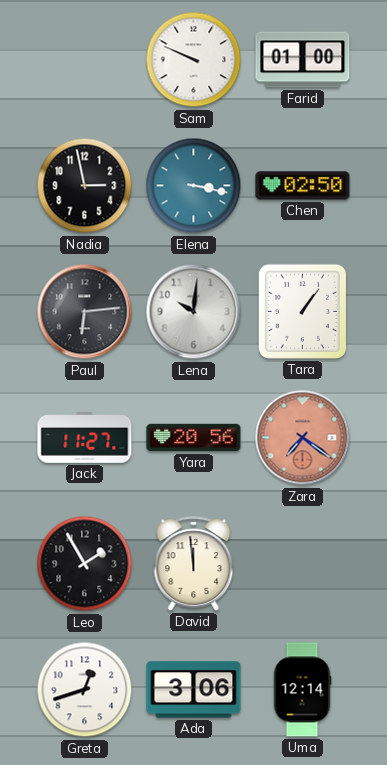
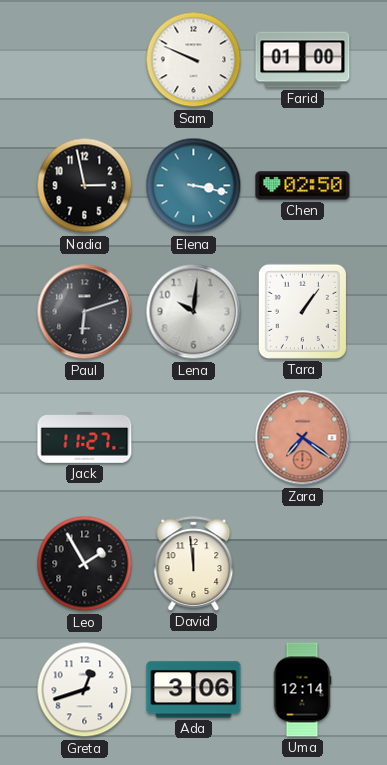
Paul: 6:14 -> 6:12
Yara: 20:56 -> none
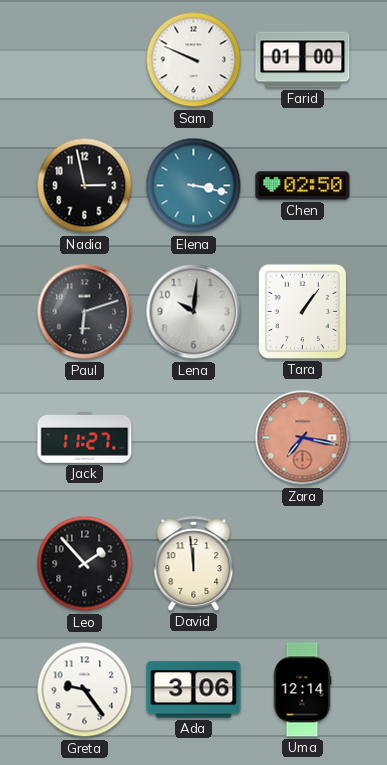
Zara: 7:21 -> 7:17
Leo: 1:55 -> 1:53
Greta: 12:42 -> 9:24
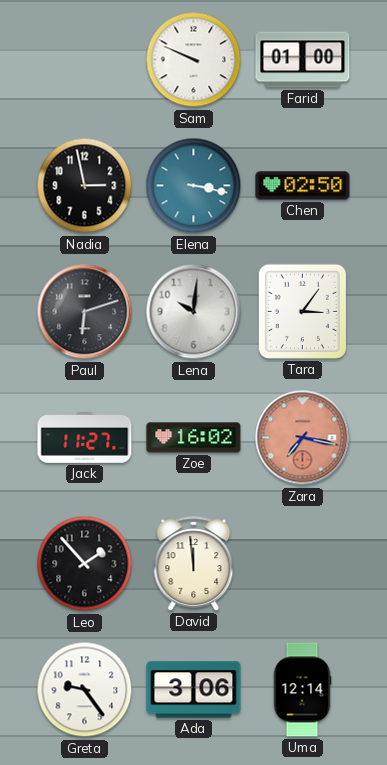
Tara: 1:06 -> 3:06
Zoe: none -> 16:02
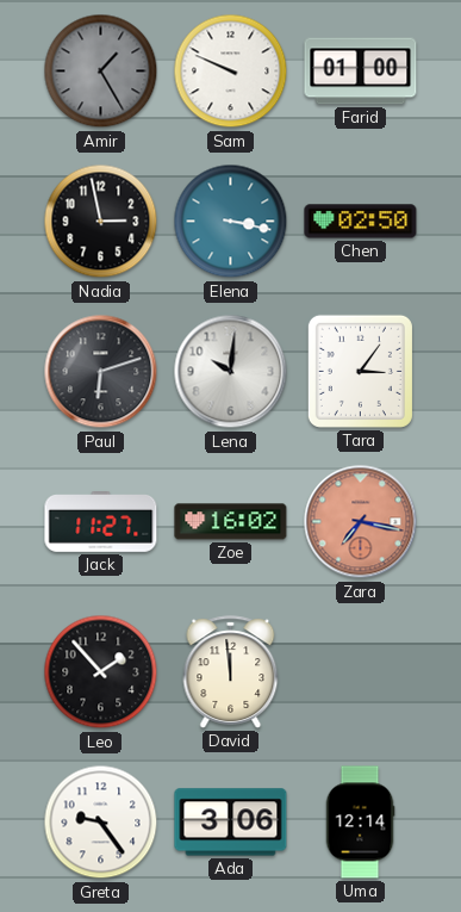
Amir: none -> 1:25
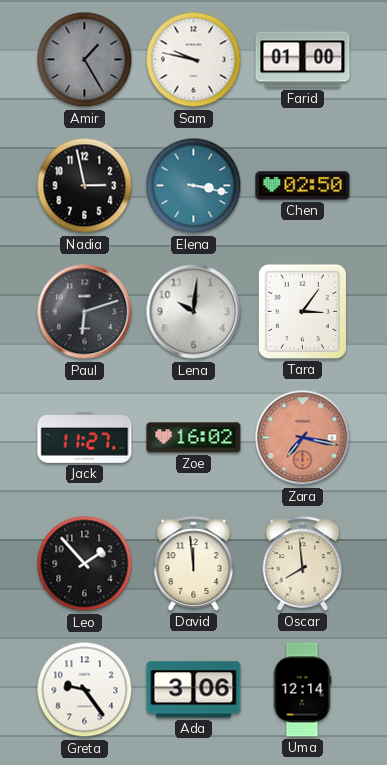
Sam: 9:49 -> 9:47
Oscar: none -> 7:59
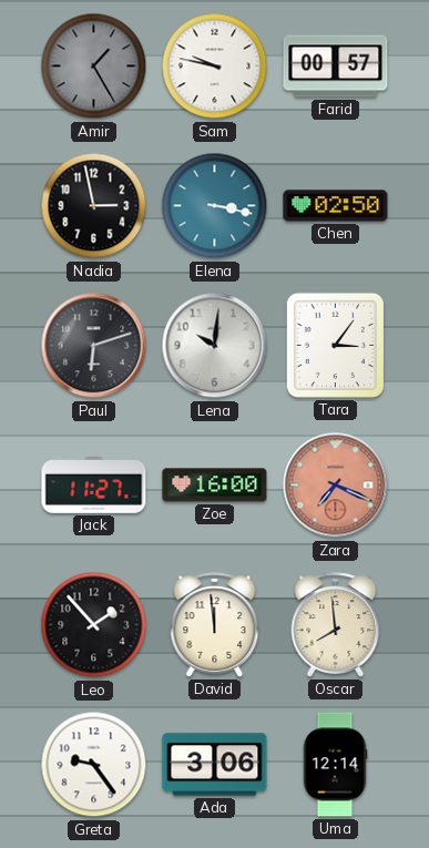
Farid: 01:00 -> 00:57
Zoe: 16:02 -> 16:00
Zara: 7:17 -> 7:19
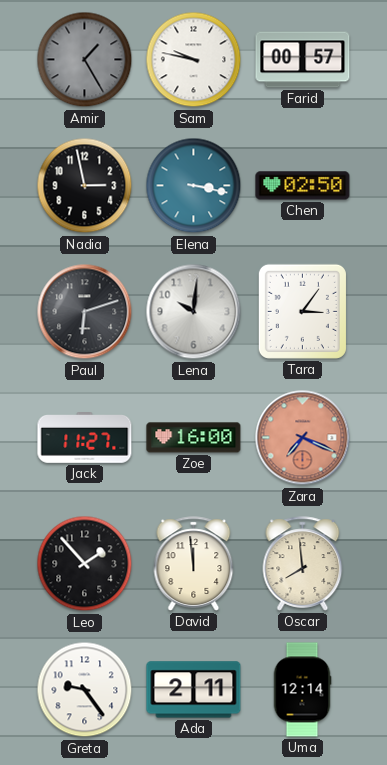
Ada: 3:06 -> 2:11
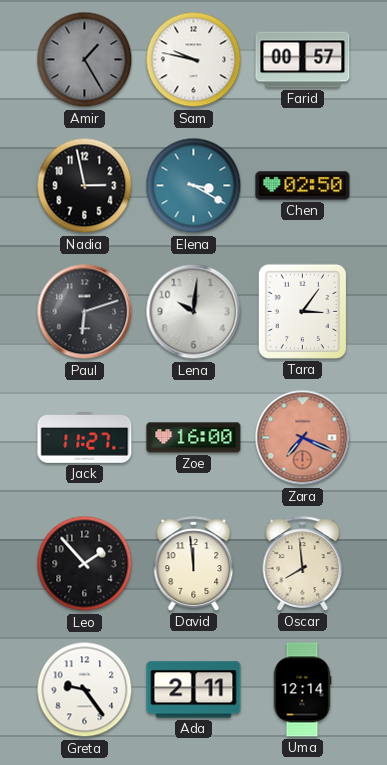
Elena: 3:17 -> 3:20
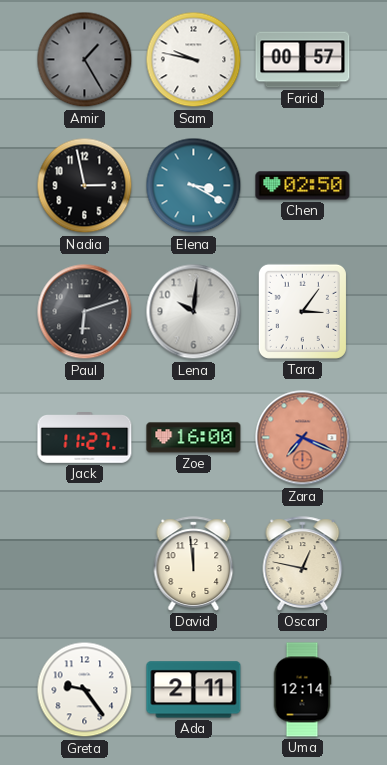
Leo: 1:53 -> none
Oscar: 7:59 -> 12:47
